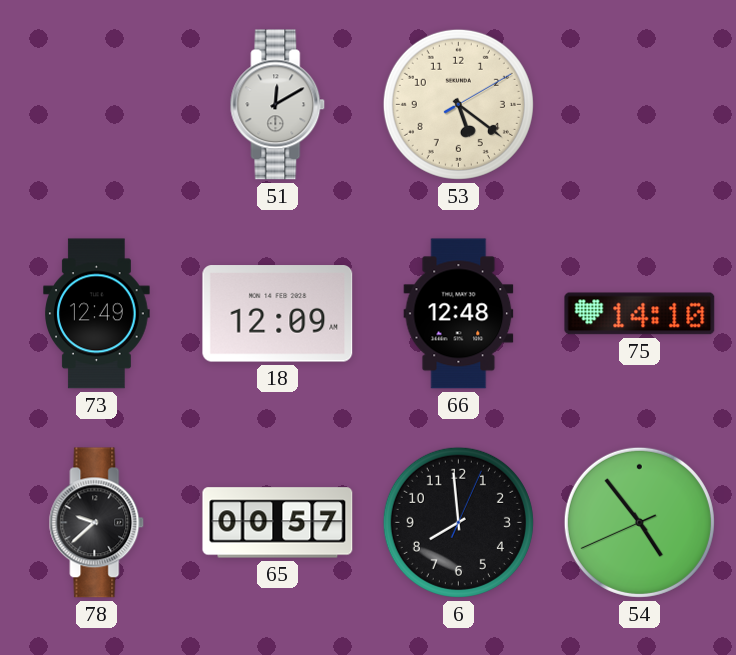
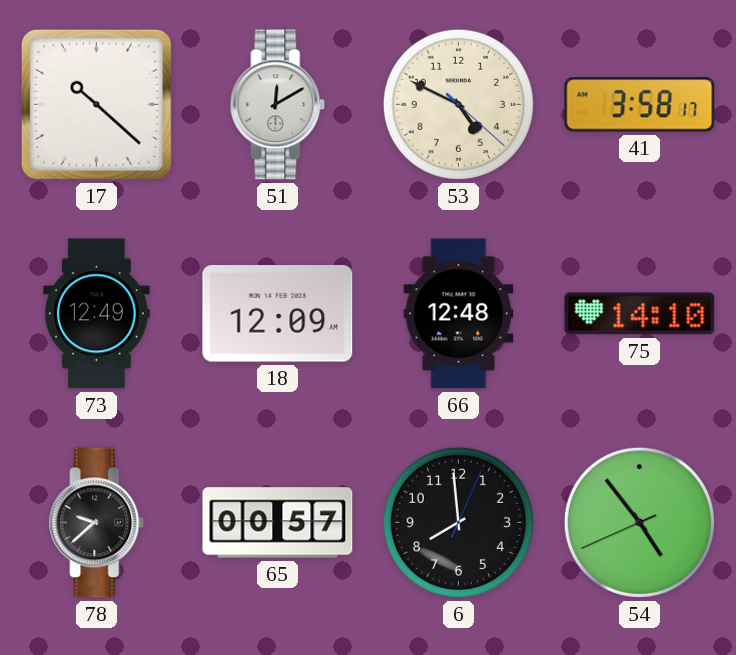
17: none -> 10:22
53: 5:21 -> 4:49
41: none -> 3:58
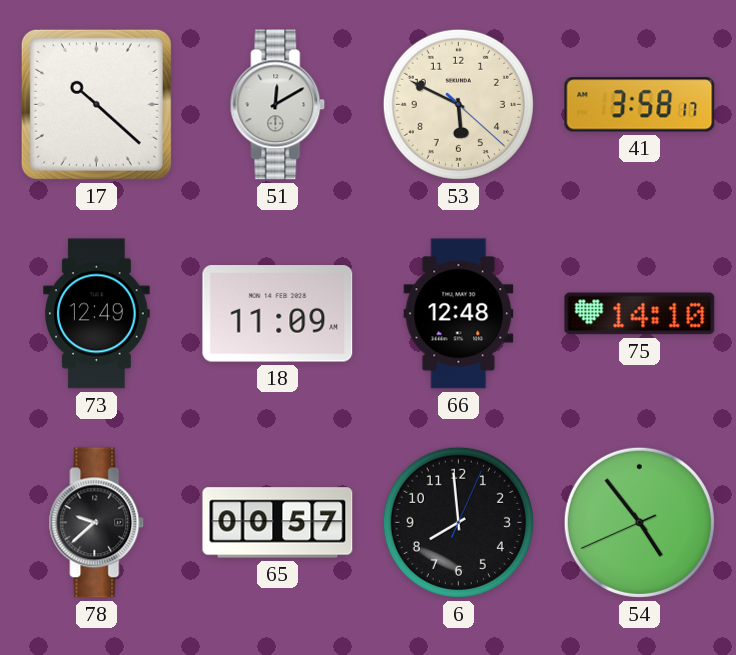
53: 4:49 -> 5:49
18: 12:09 -> 11:09
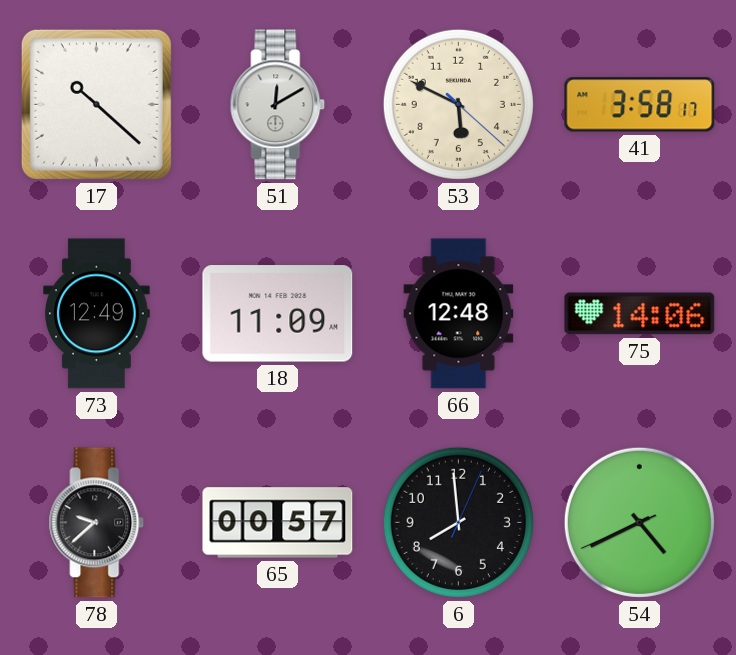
75: 14:10 -> 14:06
54: 4:53 -> 4:40
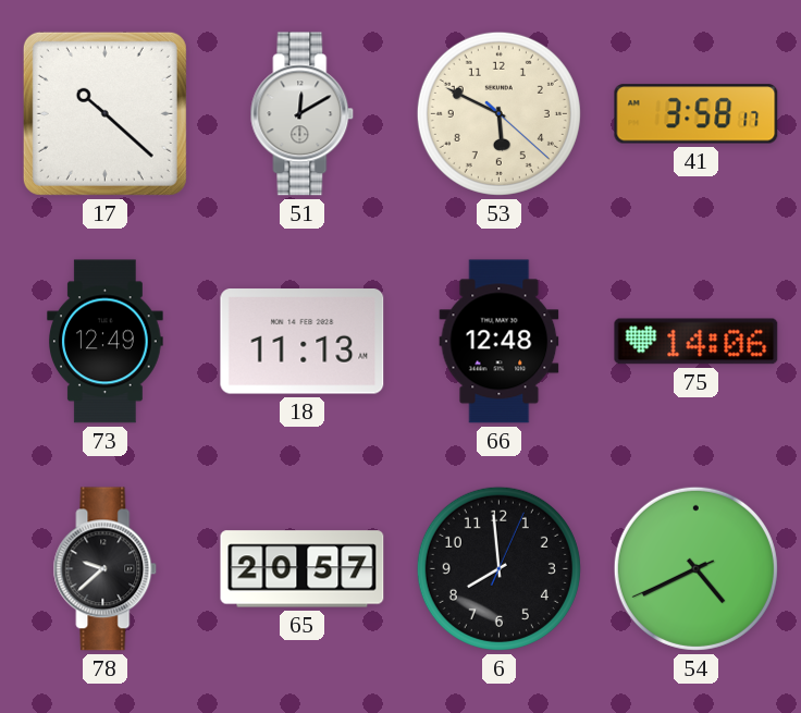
18: 11:09 -> 11:13
65: 00:57 -> 20:57
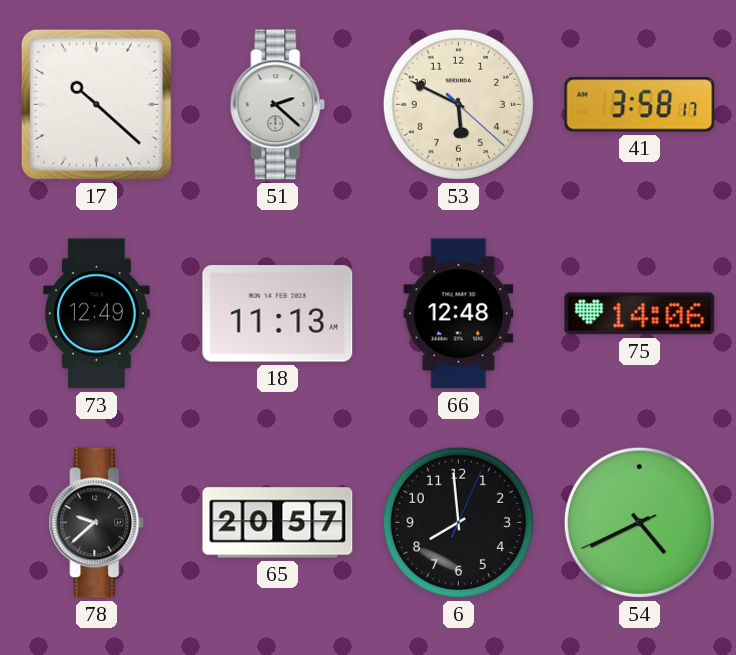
51: 12:10 -> 2:22
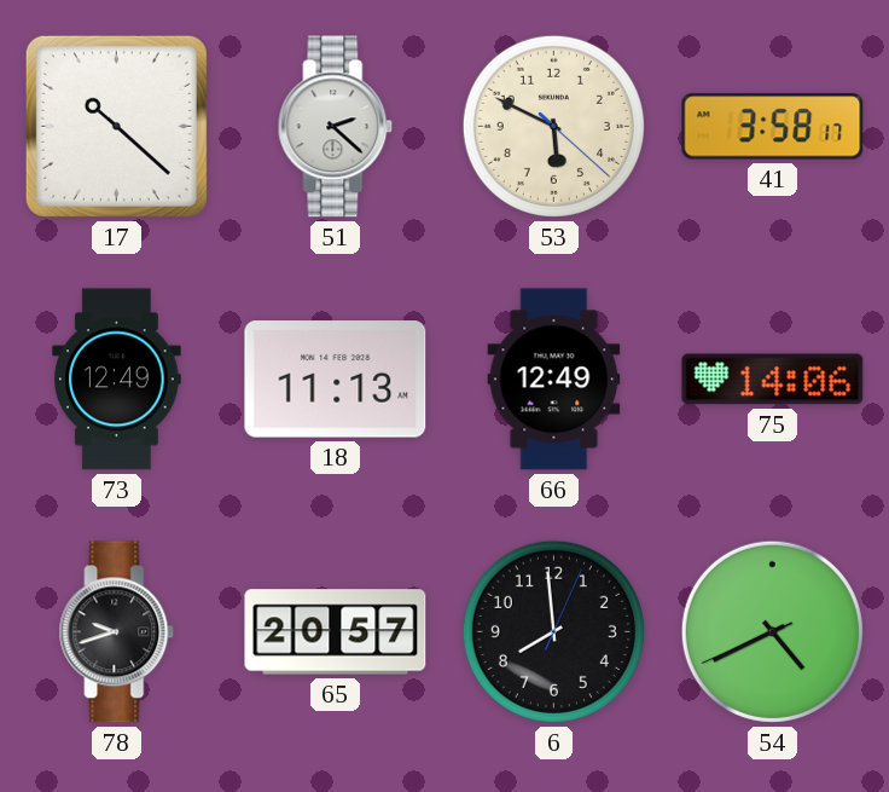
66: 12:48 -> 12:49
78: 9:38 -> 9:42
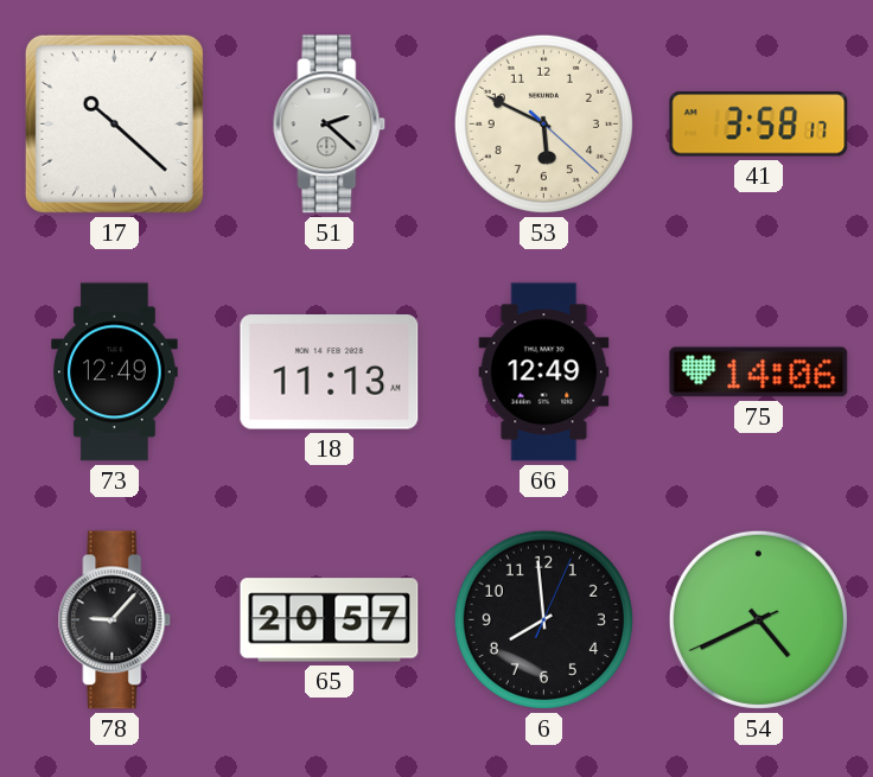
78: 9:42 -> 9:07
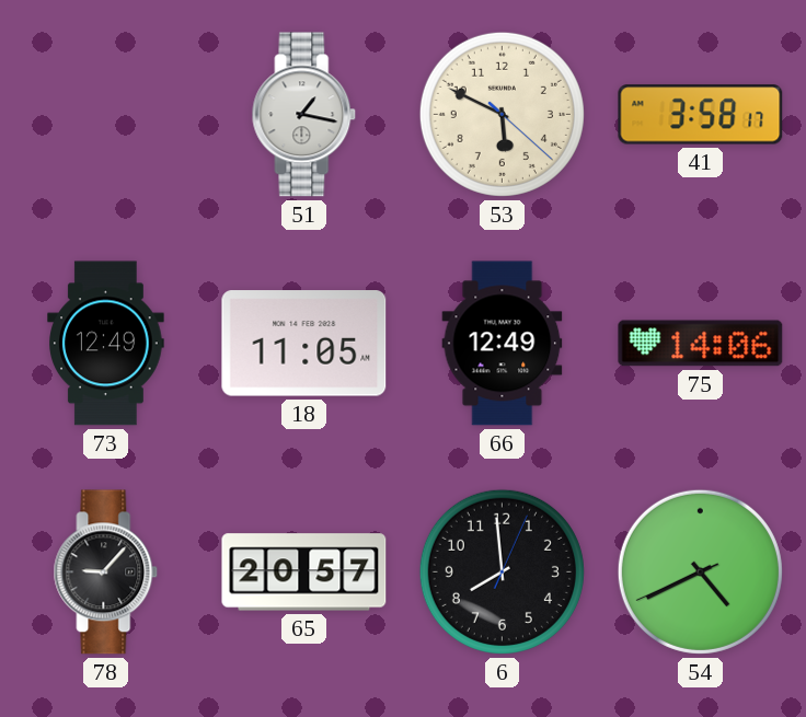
17: 10:22 -> none
51: 2:22 -> 1:17
18: 11:13 -> 11:05
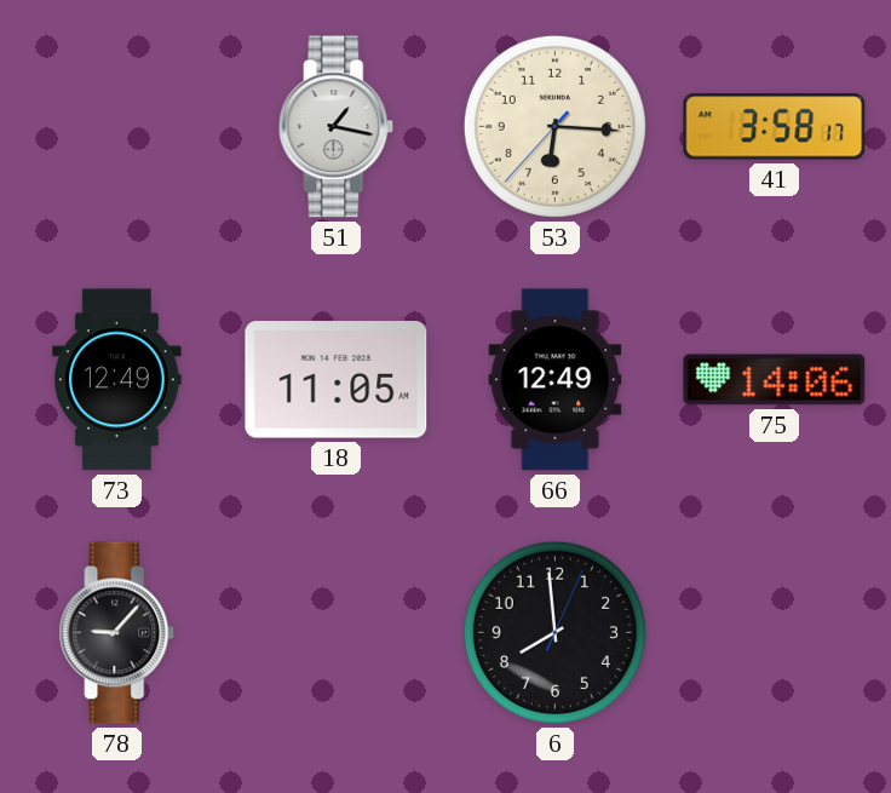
53: 5:49 -> 6:15
65: 20:57 -> none
54: 4:40 -> none
